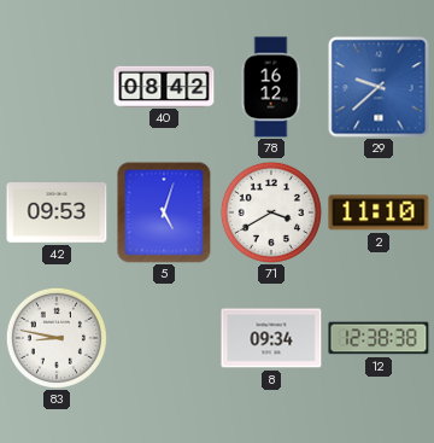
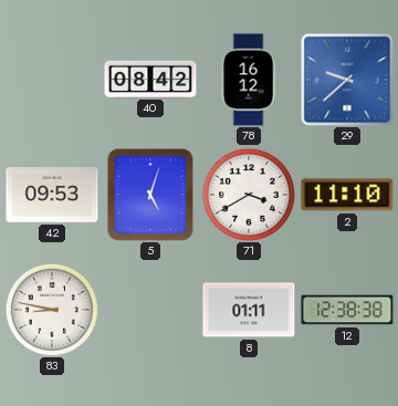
8: 09:34 -> 01:11
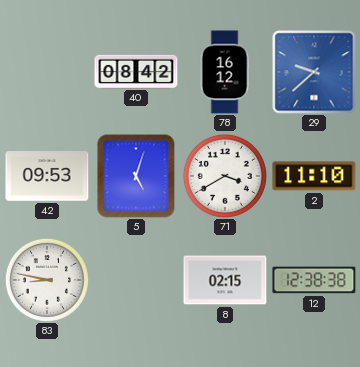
8: 01:11 -> 02:15
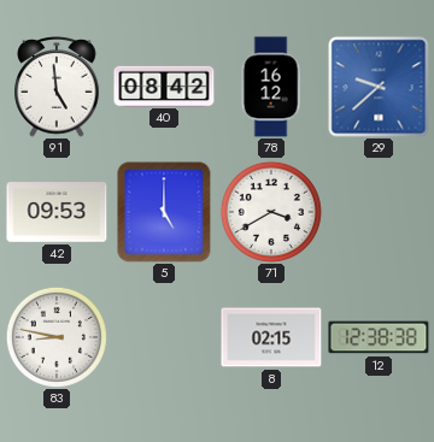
91: none -> 4:59
5: 5:03 -> 5:00
2: 11:10 -> none
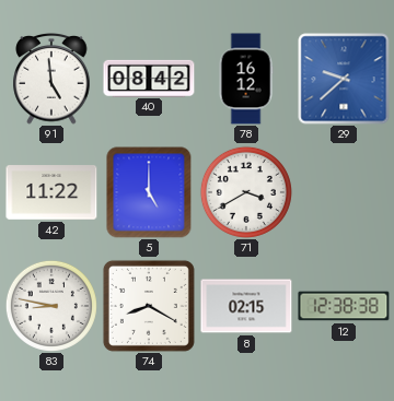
42: 09:53 -> 11:22
74: none -> 8:20
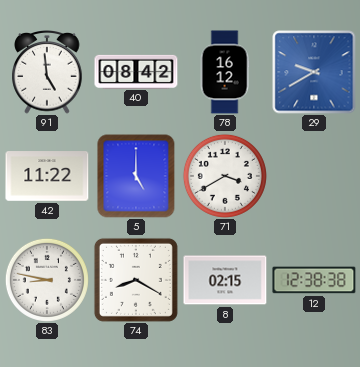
29: 9:38 -> 9:40
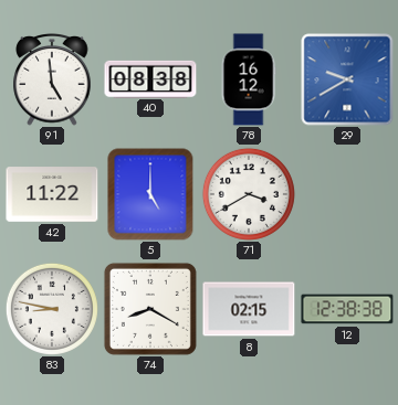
40: 08:42 -> 08:38
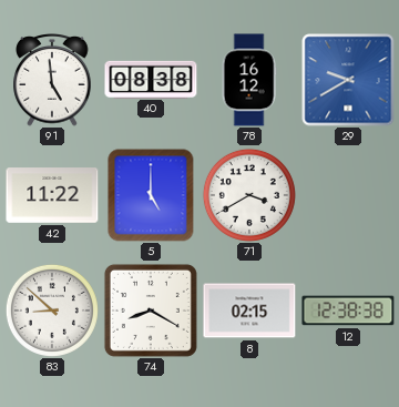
83: 8:47 -> 8:52
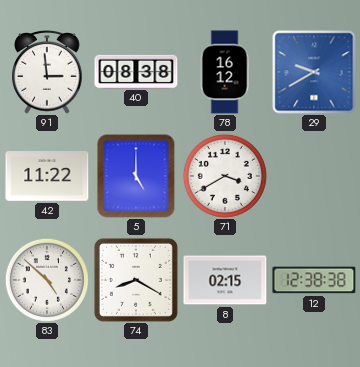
91: 4:59 -> 2:59
83: 8:52 -> 4:52
